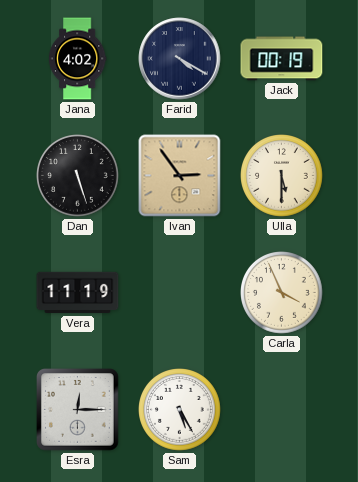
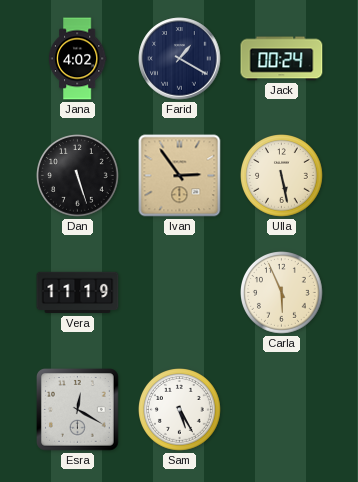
Farid: 4:20 -> 1:20
Jack: 00:19 -> 00:24
Ulla: 5:30 -> 5:28
Carla: 3:56 -> 5:56
Esra: 12:15 -> 12:20
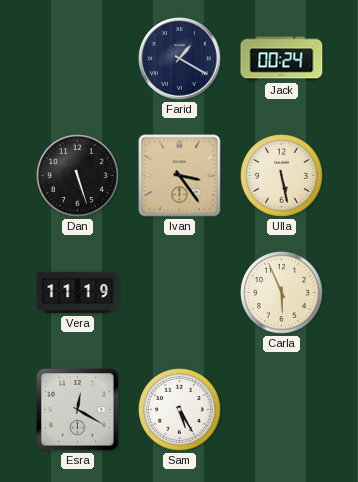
Jana: 4:02 -> none
Ivan: 2:54 -> 3:24
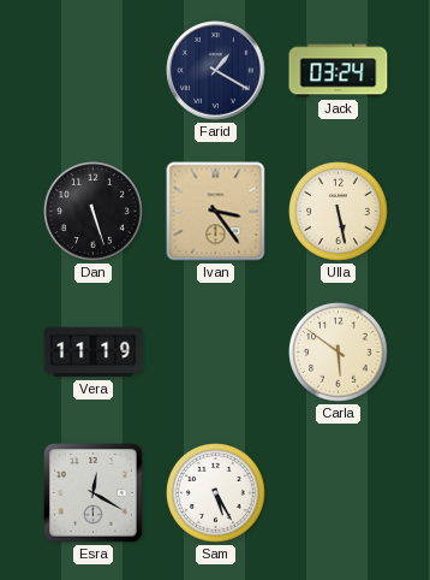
Jack: 00:24 -> 03:24
Carla: 5:56 -> 5:51
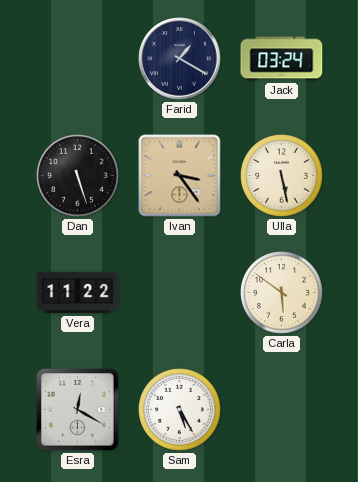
Vera: 11:19 -> 11:22
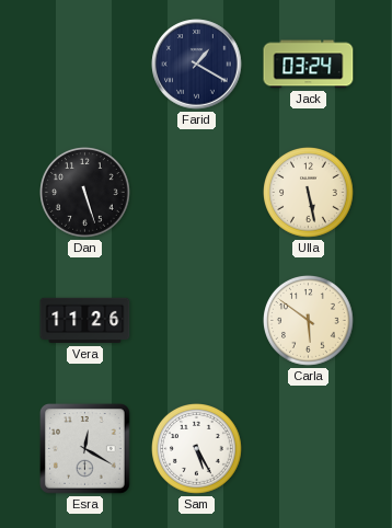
Ivan: 3:24 -> none
Vera: 11:22 -> 11:26
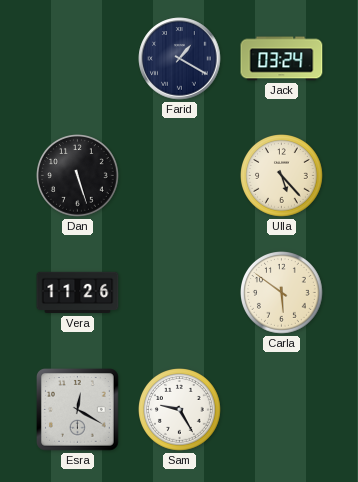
Ulla: 5:28 -> 5:23
Sam: 5:25 -> 9:25
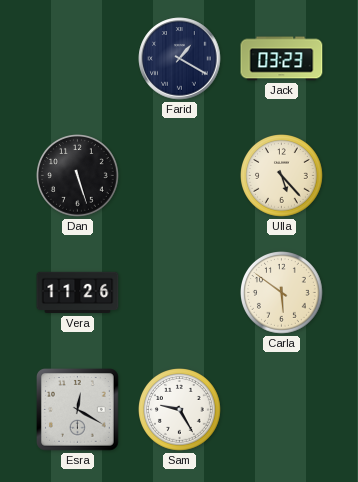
Jack: 03:24 -> 03:23
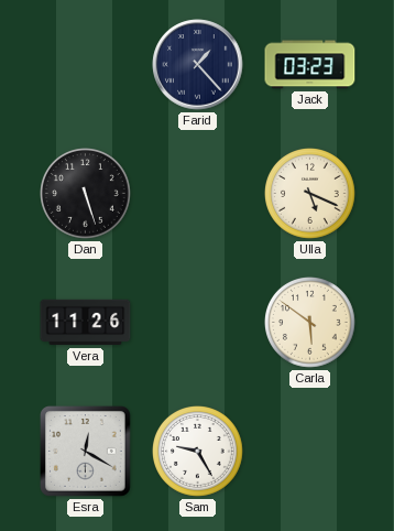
Farid: 1:20 -> 1:23
Ulla: 5:23 -> 5:19
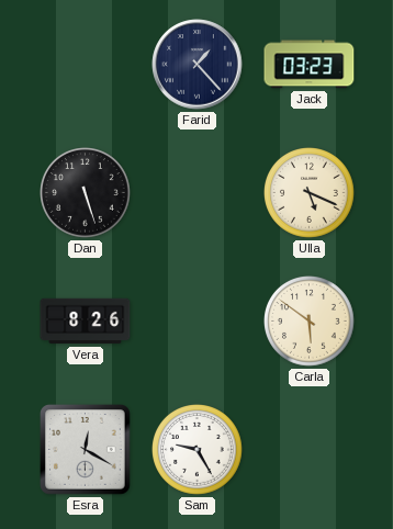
Vera: 11:26 -> 8:26
